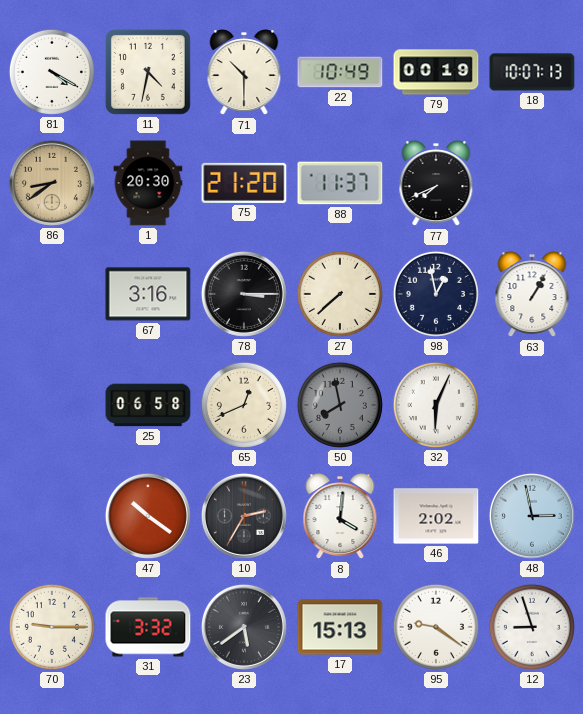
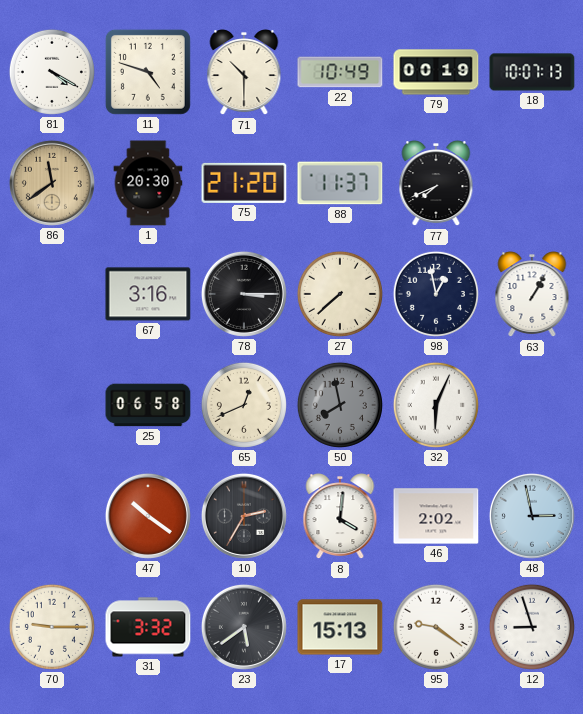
11: 4:32 -> 4:48
86: 8:39 -> 11:39
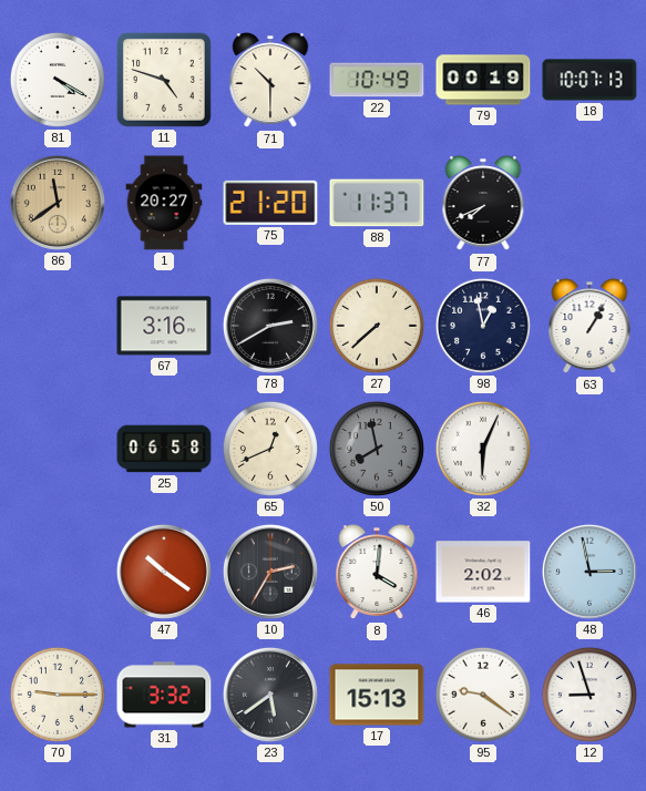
1: 20:30 -> 20:27
78: 3:15 -> 2:40
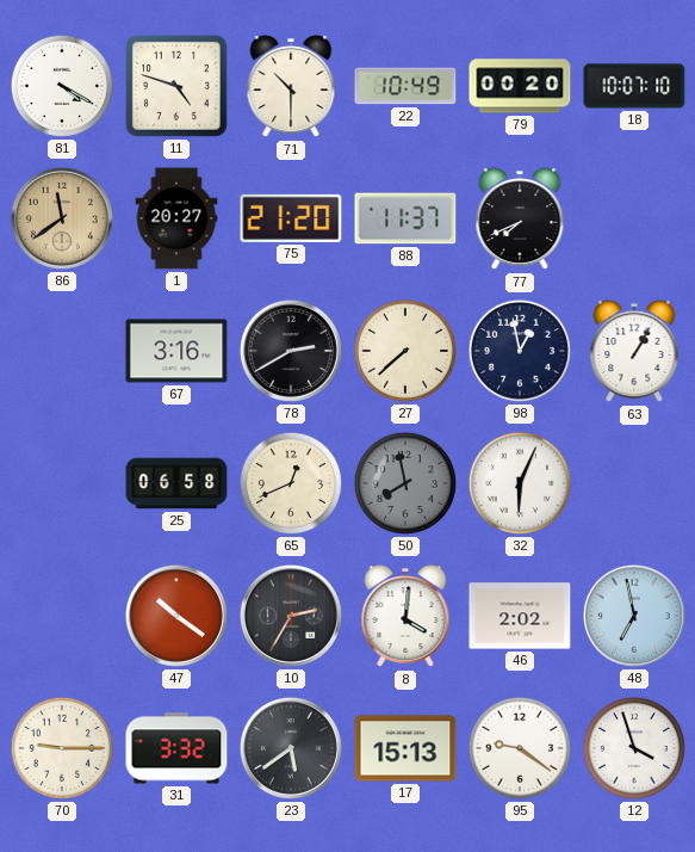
79: 00:19 -> 00:20
18: 10:07:13 -> 10:07:10
48: 2:58 -> 6:58
12: 8:57 -> 3:57
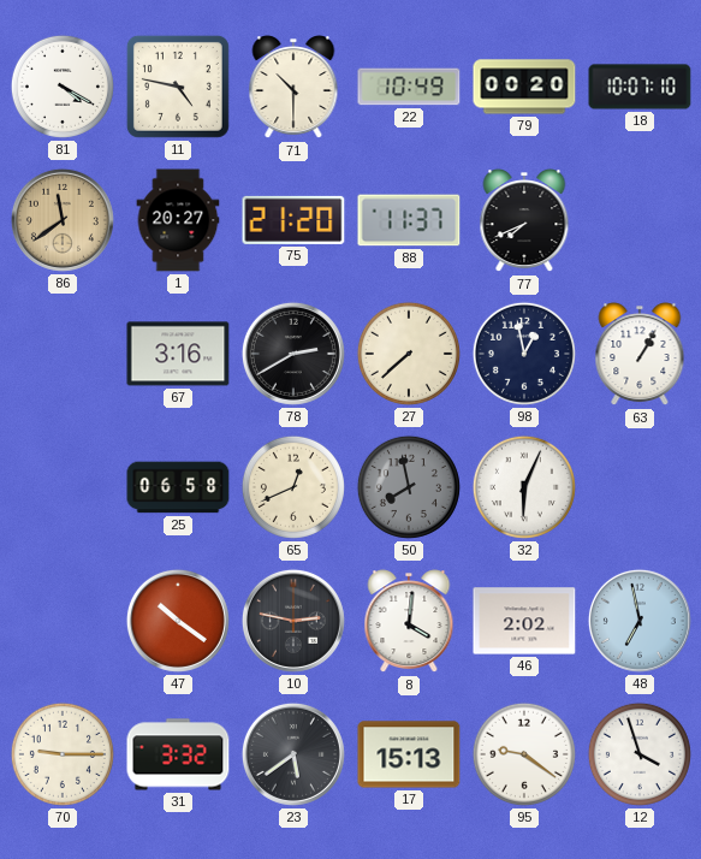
11: 4:48 -> 4:47
10: 2:35 -> 2:47
